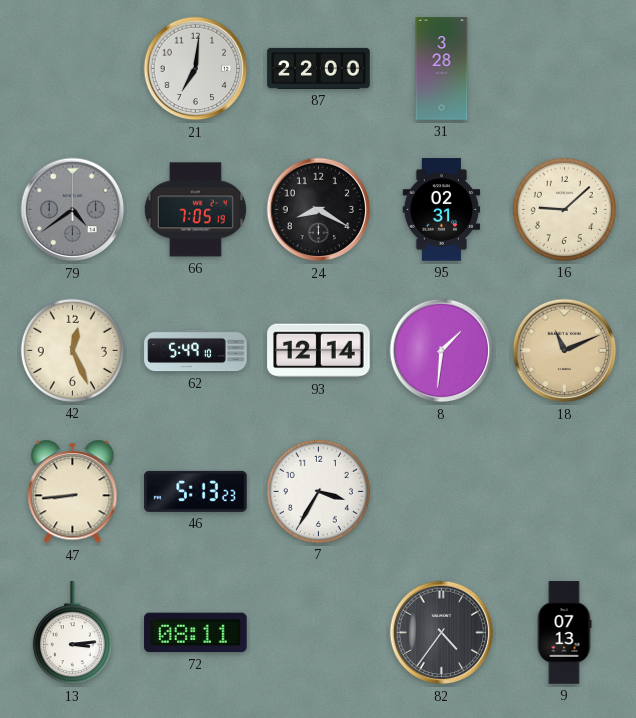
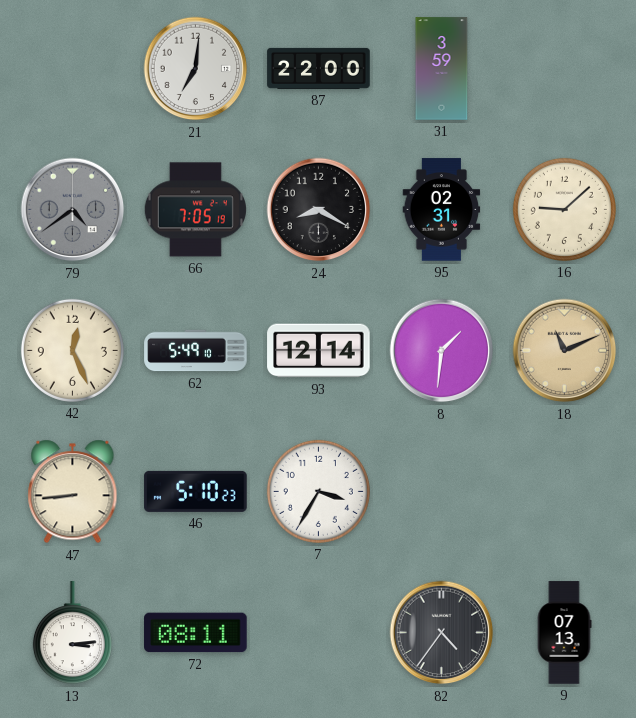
31: 3:28 -> 3:59
46: 5:13 -> 5:10
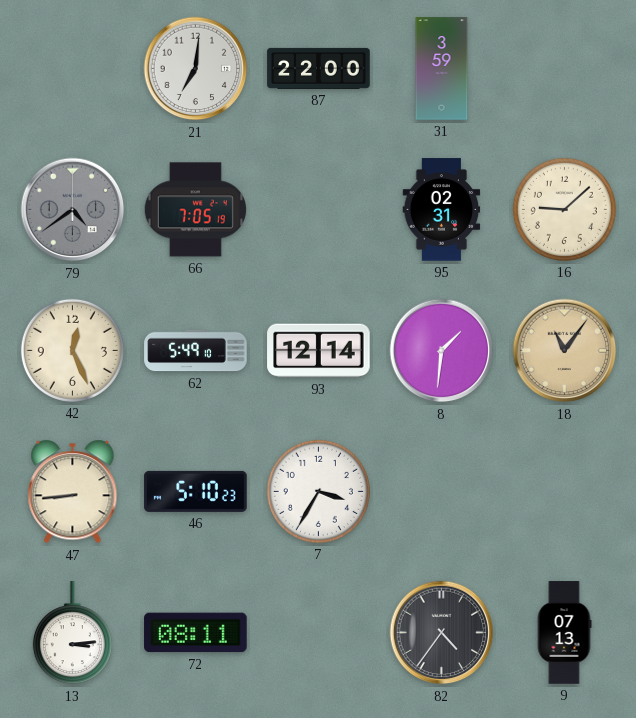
24: 8:20 -> none
18: 11:11 -> 11:06
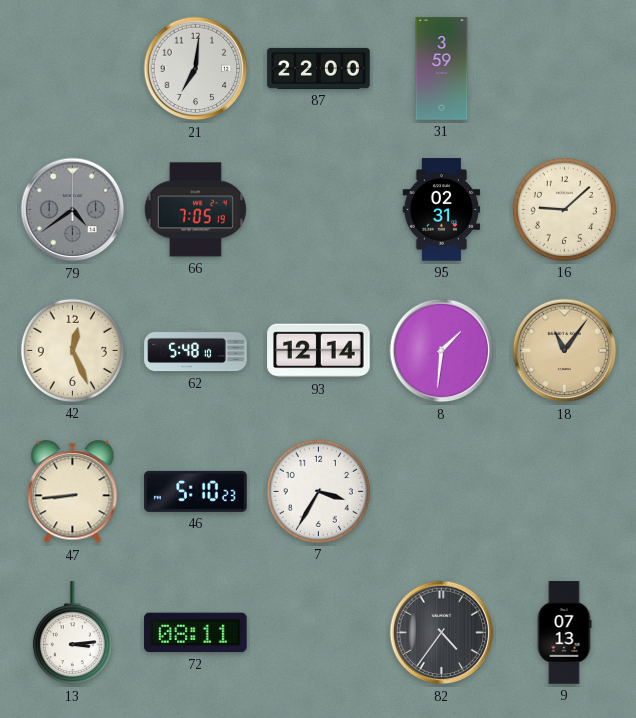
62: 5:49 -> 5:48
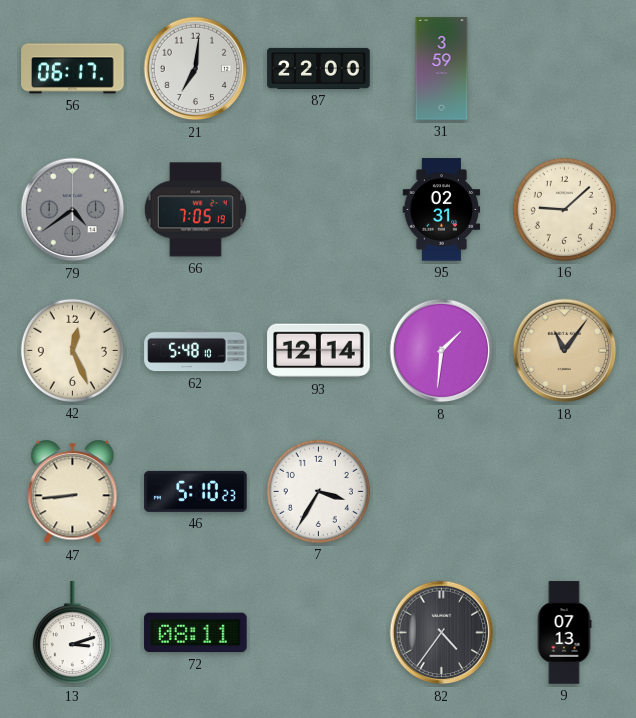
56: none -> 06:17
13: 3:14 -> 3:12
